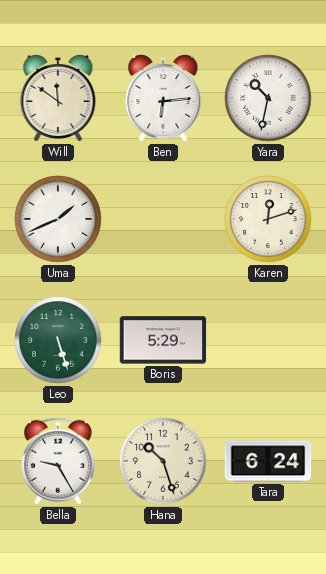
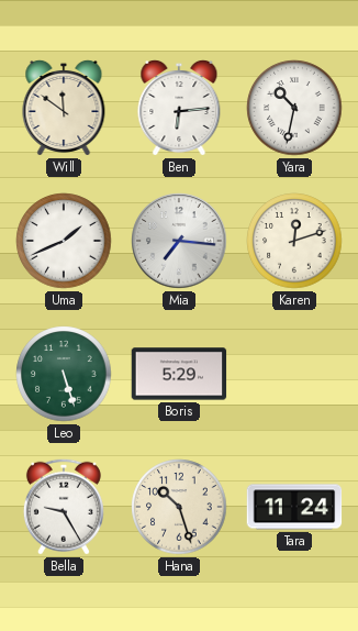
Mia: none -> 7:16
Tara: 6:24 -> 11:24
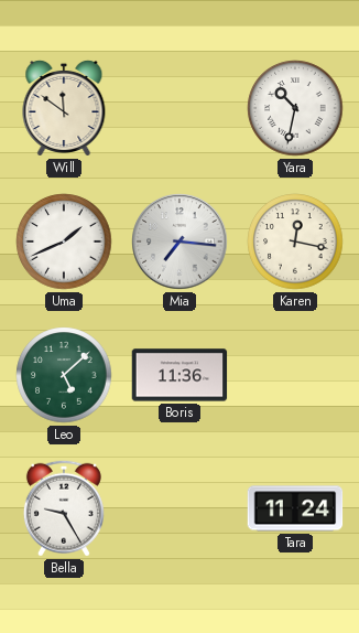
Ben: 6:14 -> none
Karen: 12:12 -> 12:17
Leo: 5:27 -> 5:08
Boris: 5:29 -> 11:36
Hana: 10:27 -> none
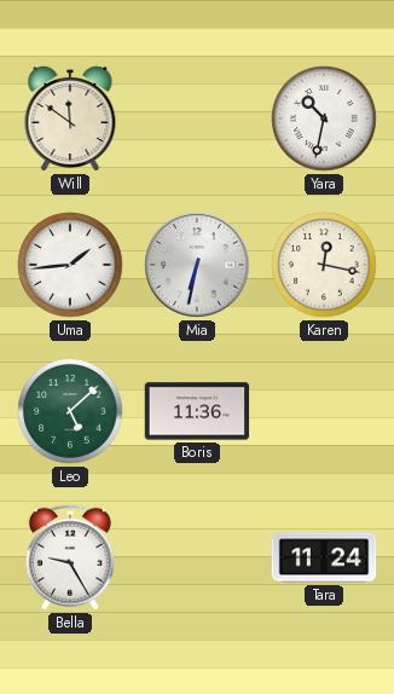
Uma: 1:41 -> 1:44
Mia: 7:16 -> 6:32
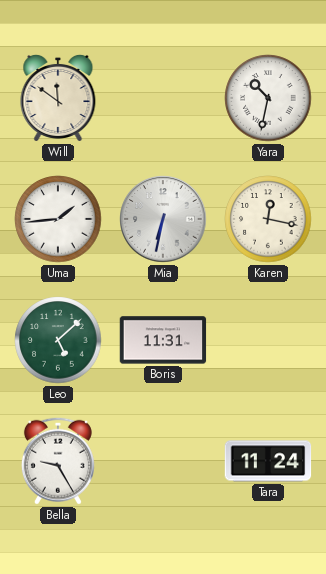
Boris: 11:36 -> 11:31
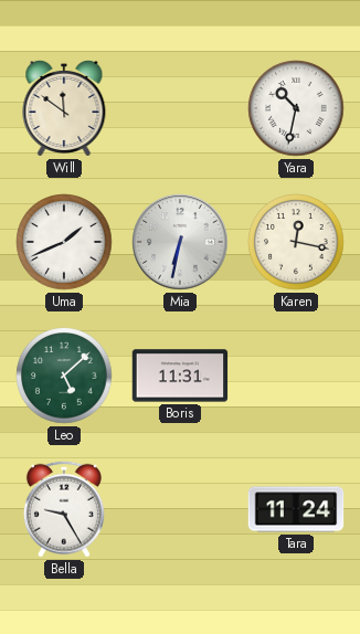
Uma: 1:44 -> 1:41
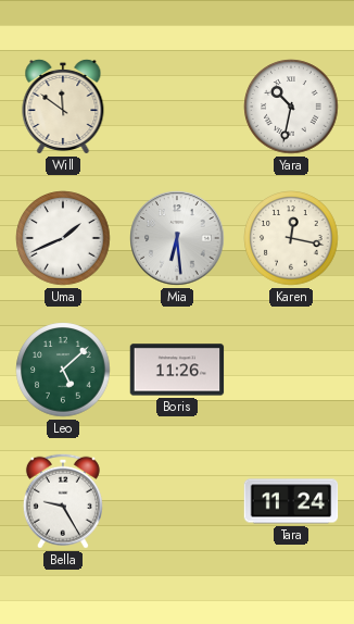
Mia: 6:32 -> 6:29
Boris: 11:31 -> 11:26
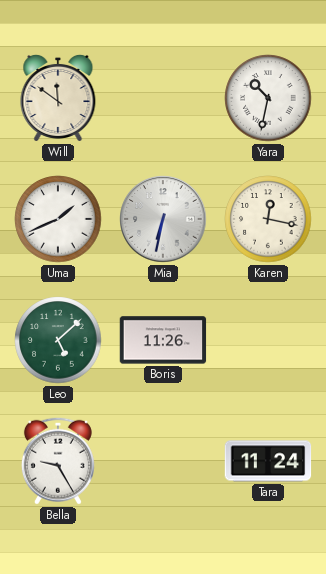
Mia: 6:29 -> 6:32
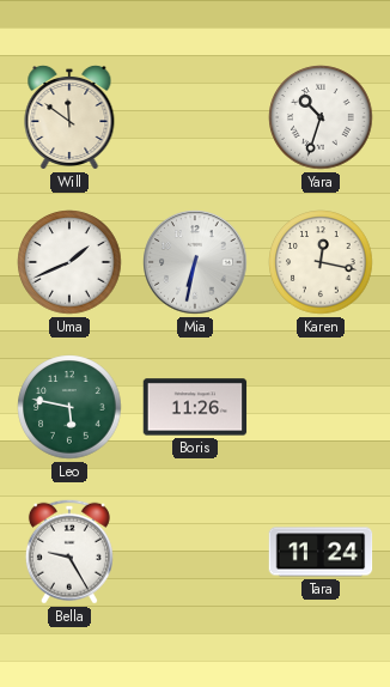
Yara: 10:32 -> 10:33
Leo: 5:08 -> 5:47
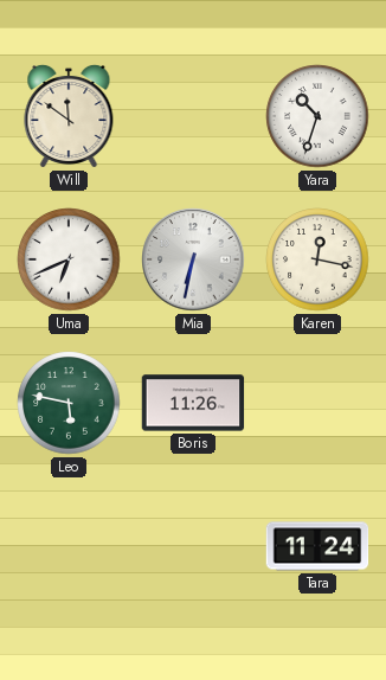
Uma: 1:41 -> 6:41
Bella: 9:25 -> none
